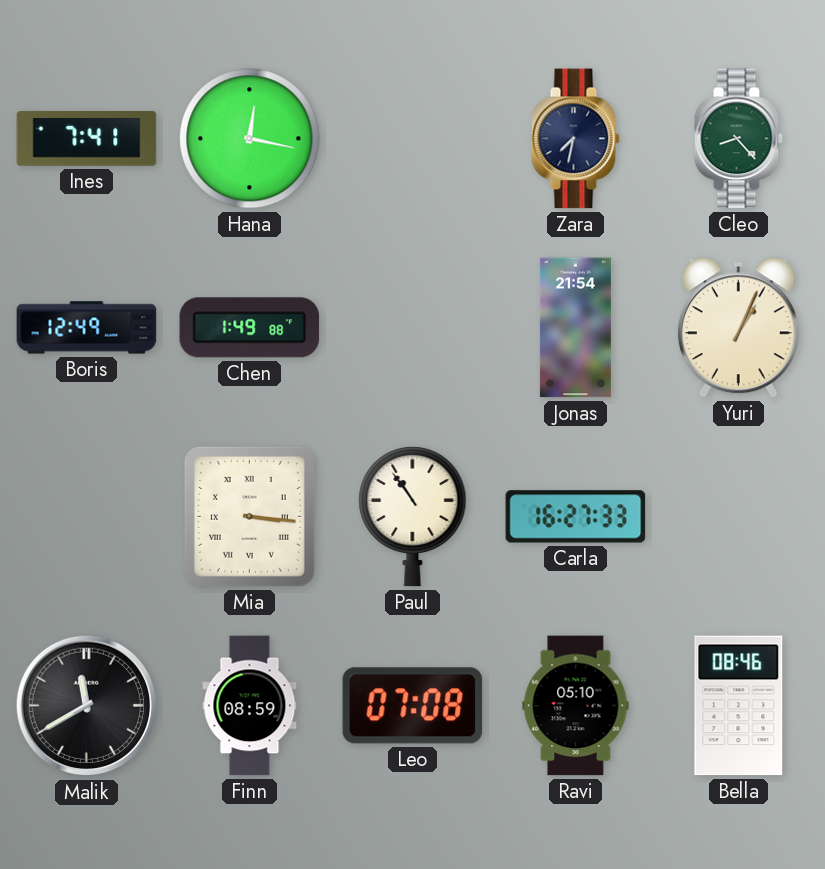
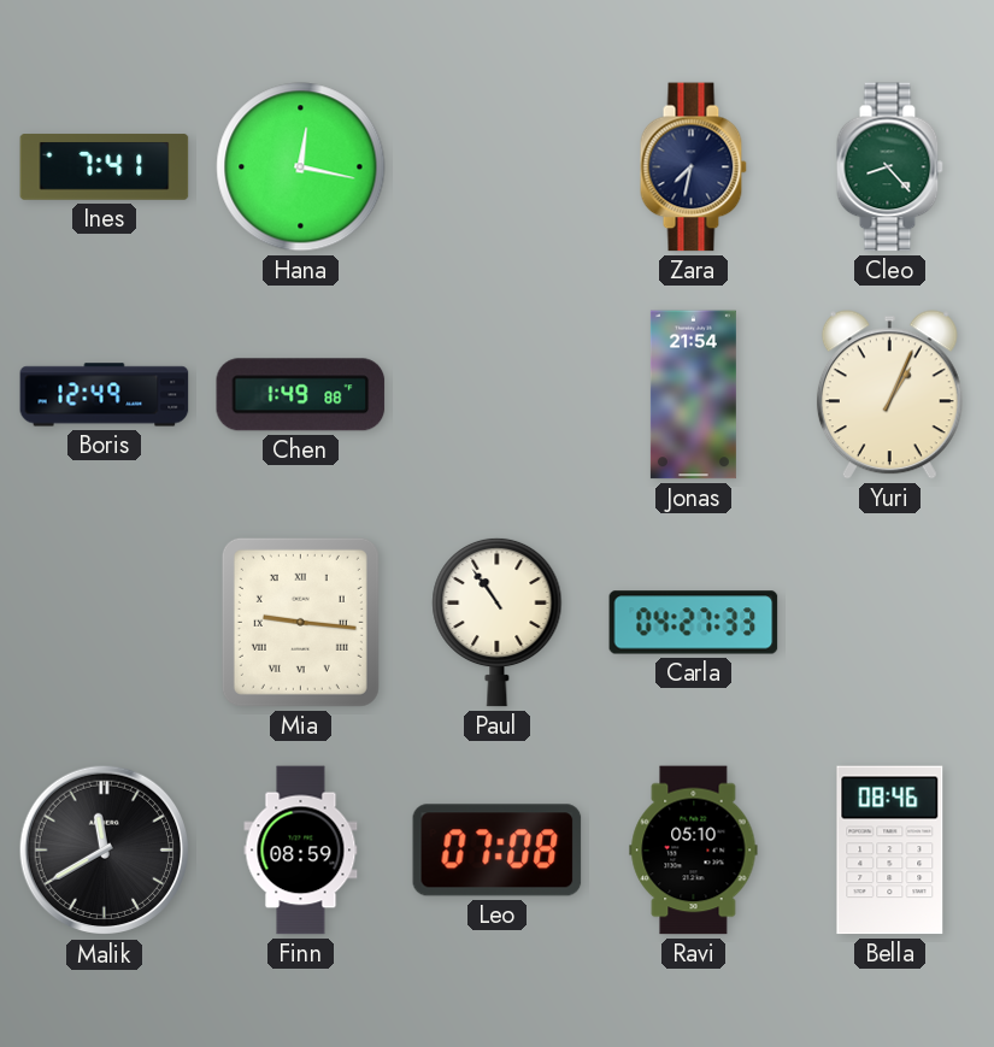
Mia: 3:16 -> 9:16
Carla: 16:27 -> 04:27
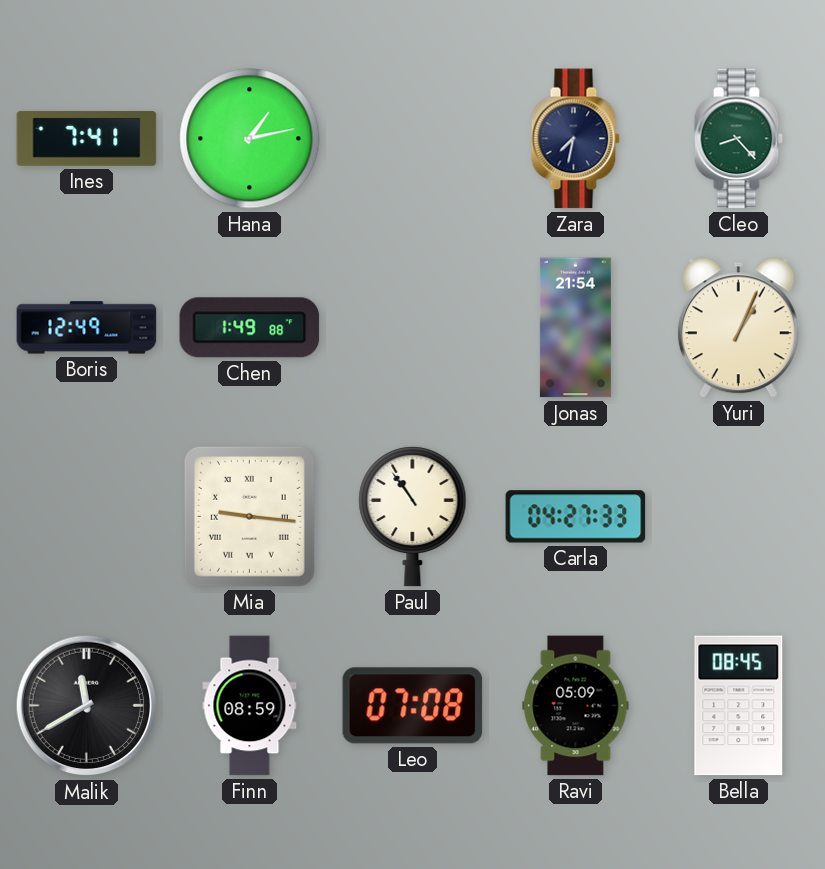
Hana: 12:17 -> 1:13
Ravi: 05:10 -> 05:09
Bella: 08:46 -> 08:45
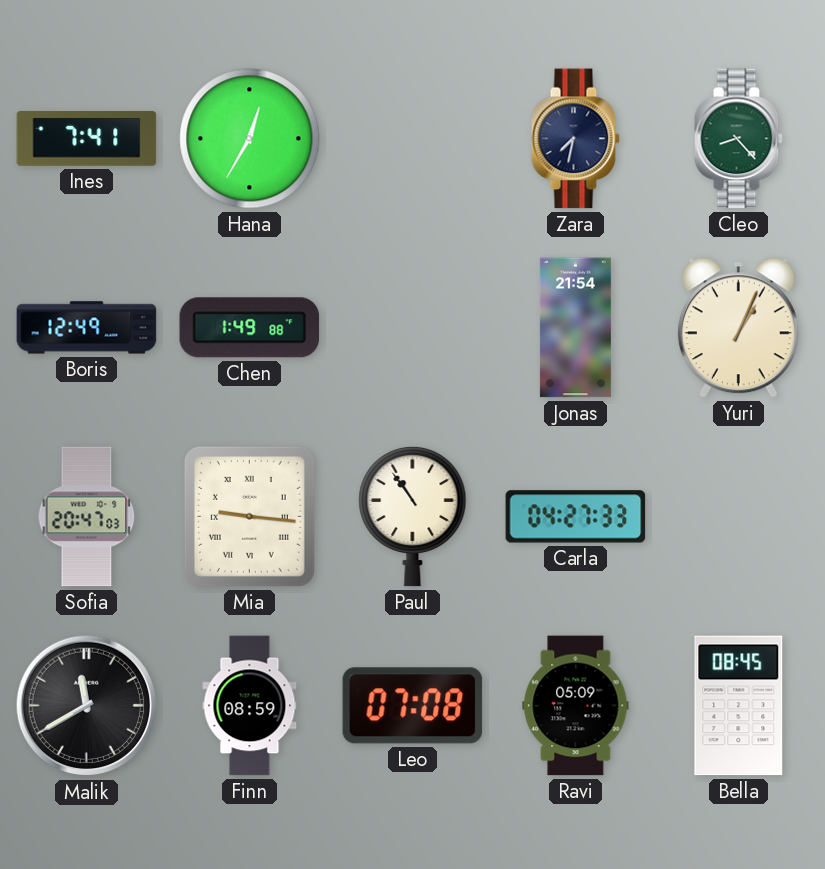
Hana: 1:13 -> 12:35
Sofia: none -> 20:47
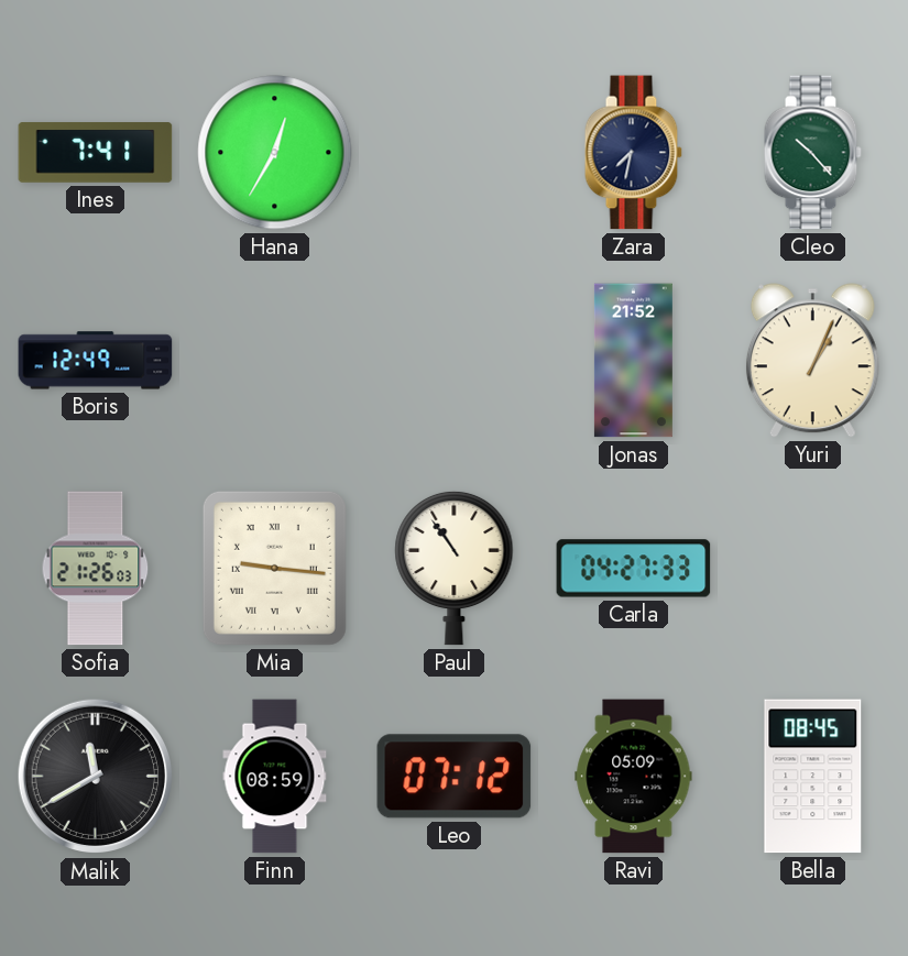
Cleo: 8:23 -> 10:23
Chen: 1:49 -> none
Jonas: 21:54 -> 21:52
Sofia: 20:47 -> 21:26
Leo: 07:08 -> 07:12
